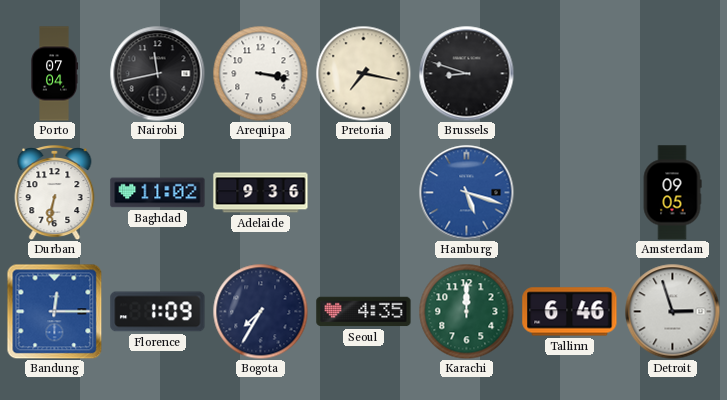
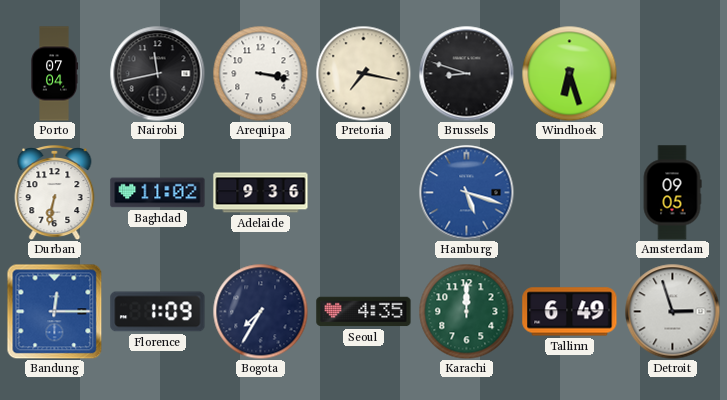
Windhoek: none -> 6:27
Tallinn: 6:46 -> 6:49
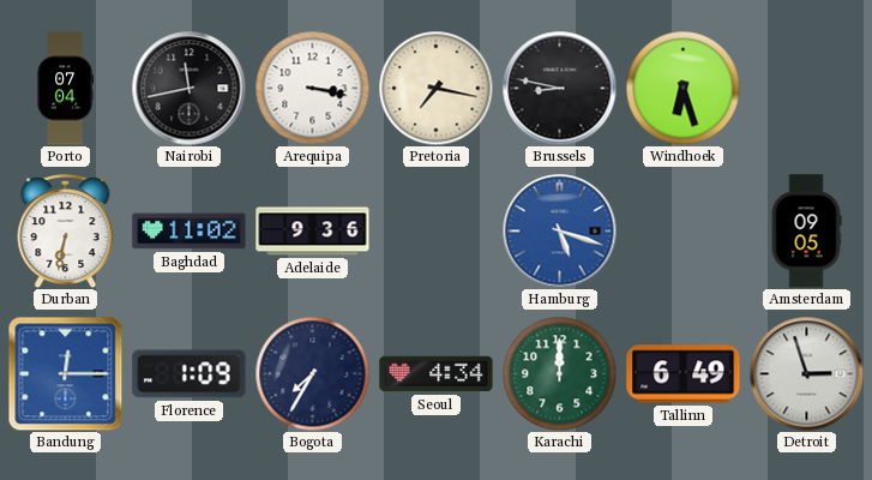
Brussels: 8:48 -> 8:47
Seoul: 4:35 -> 4:34
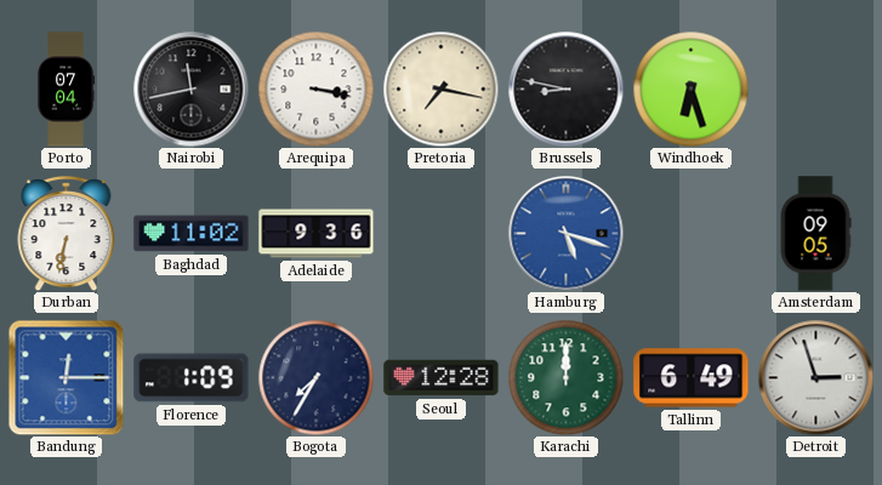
Seoul: 4:34 -> 12:28
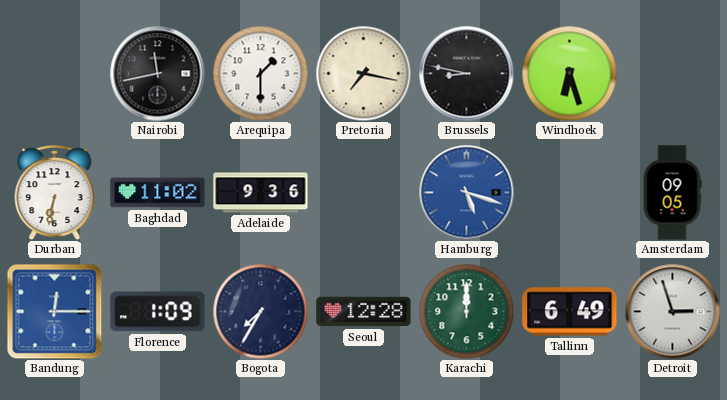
Porto: 07:04 -> none
Arequipa: 3:17 -> 1:30
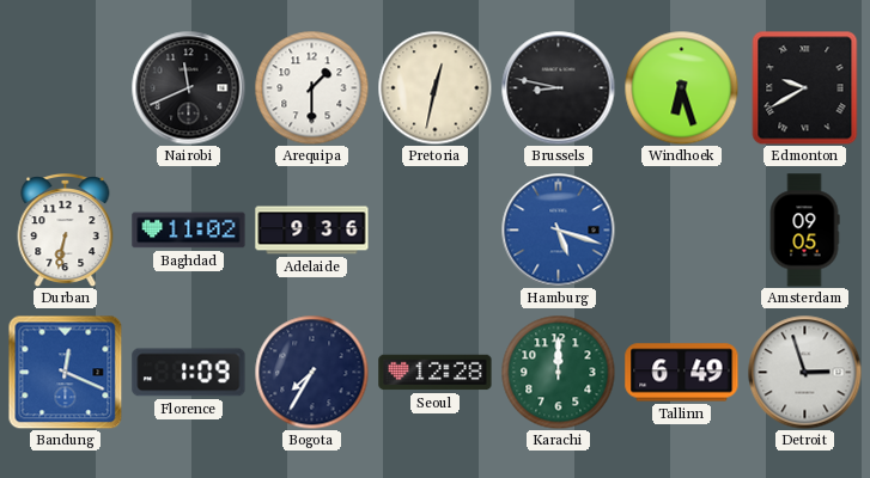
Nairobi: 11:43 -> 11:41
Pretoria: 7:17 -> 12:32
Edmonton: none -> 9:40
Bandung: 12:15 -> 12:19
